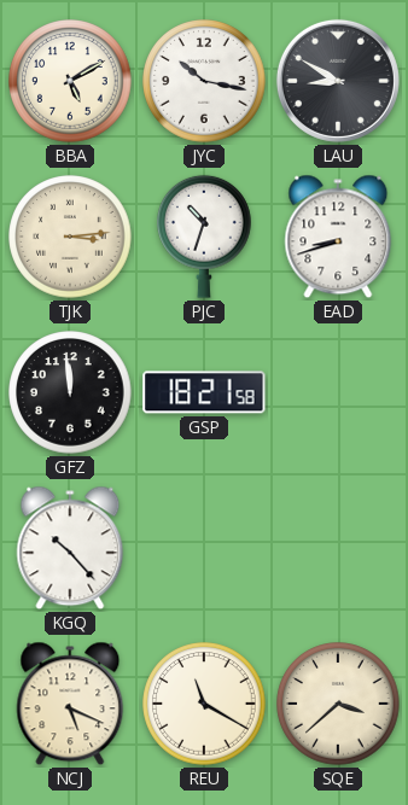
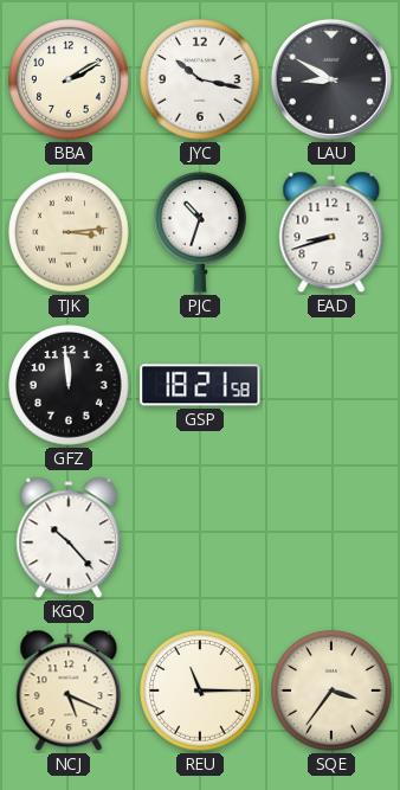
BBA: 5:10 -> 2:10
REU: 11:20 -> 11:15
SQE: 3:38 -> 3:36
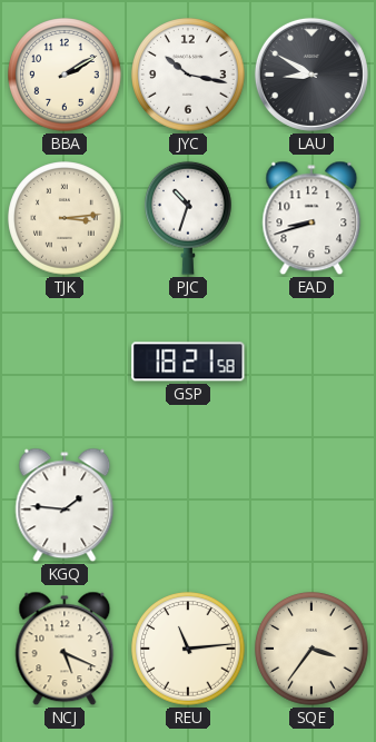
GFZ: 11:59 -> none
KGQ: 10:23 -> 1:46
REU: 11:15 -> 11:14
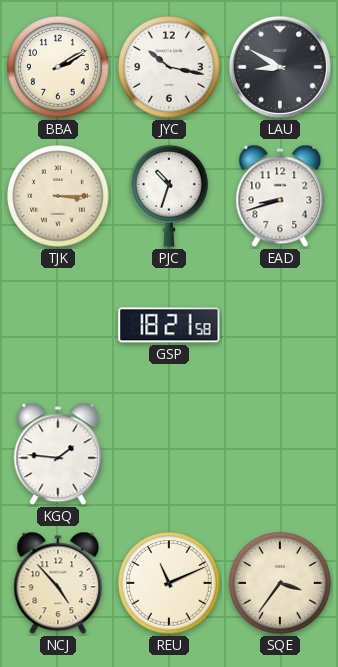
TJK: 3:14 -> 3:15
NCJ: 5:19 -> 4:53
REU: 11:14 -> 11:11
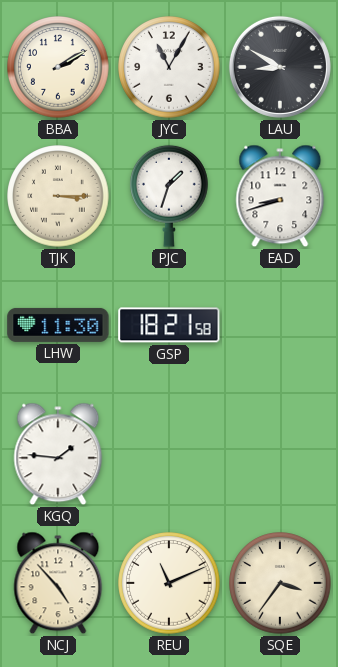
JYC: 10:17 -> 11:05
PJC: 10:33 -> 1:33
LHW: none -> 11:30
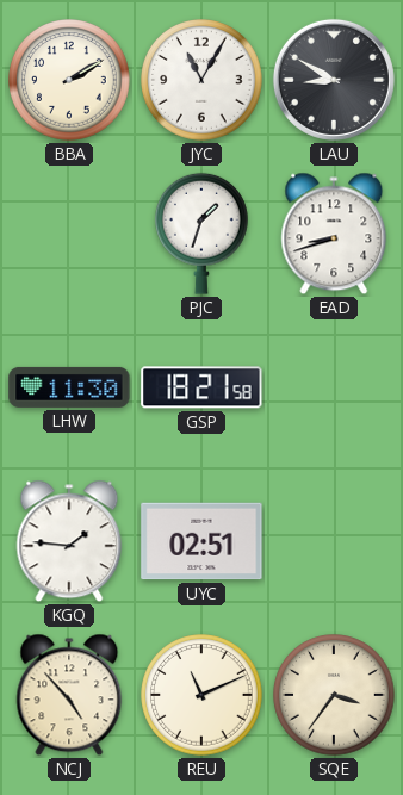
TJK: 3:15 -> none
UYC: none -> 02:51
